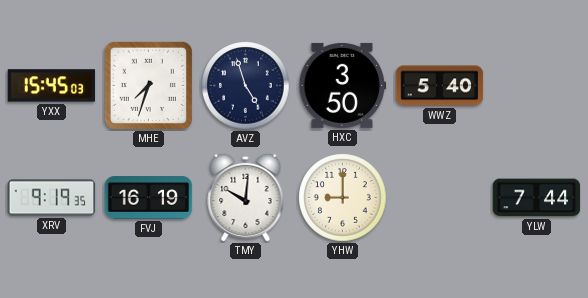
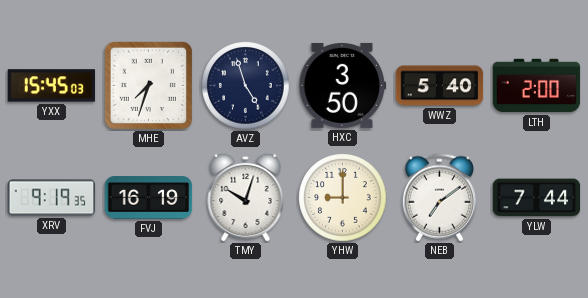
LTH: none -> 2:00
TMY: 10:01 -> 10:03
NEB: none -> 7:09
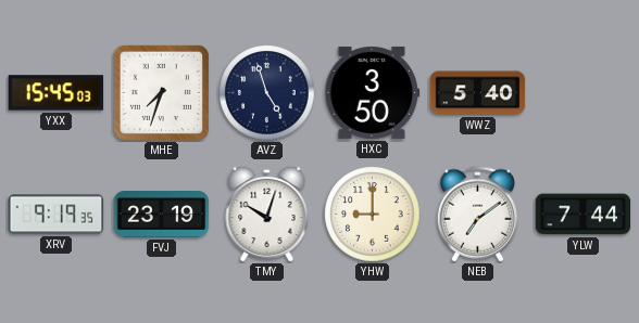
LTH: 2:00 -> none
FVJ: 16:19 -> 23:19
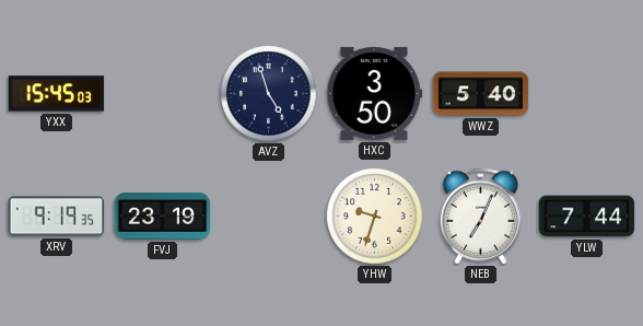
MHE: 7:33 -> none
TMY: 10:03 -> none
YHW: 9:00 -> 9:33
NEB: 7:09 -> 7:04
